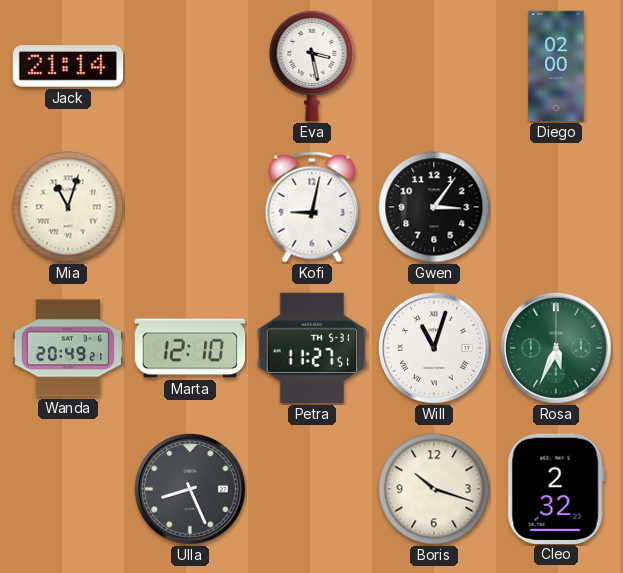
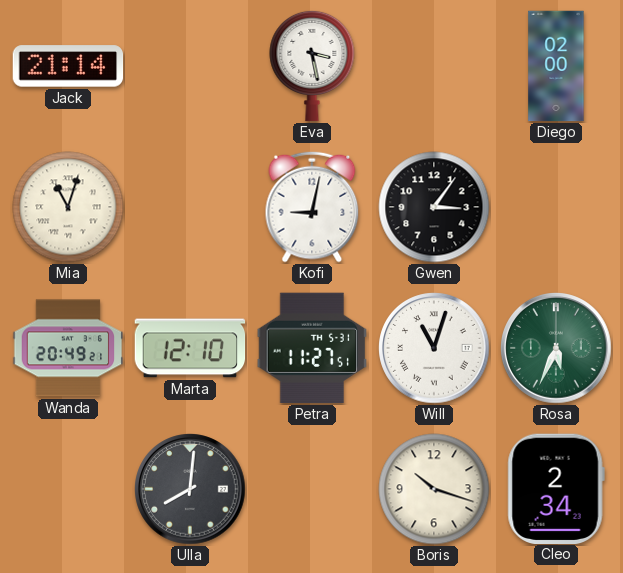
Ulla: 8:26 -> 8:01
Cleo: 2:32 -> 2:34
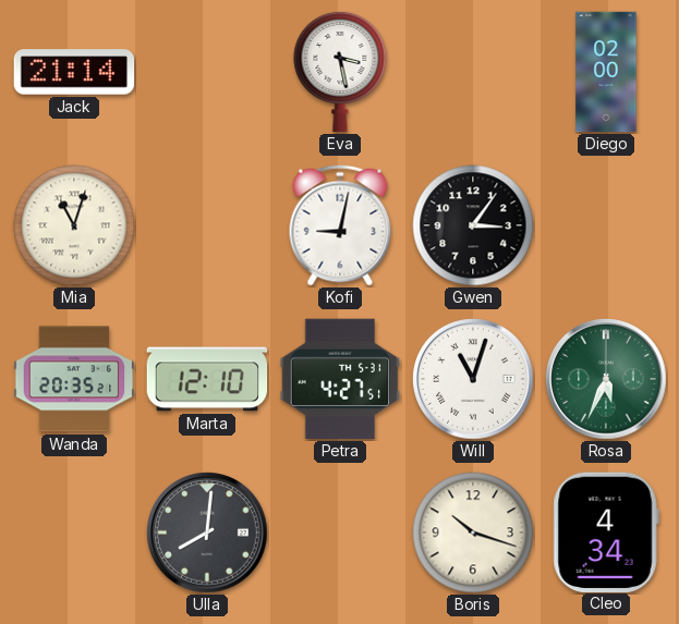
Wanda: 20:49 -> 20:35
Petra: 11:27 -> 4:27
Cleo: 2:34 -> 4:34
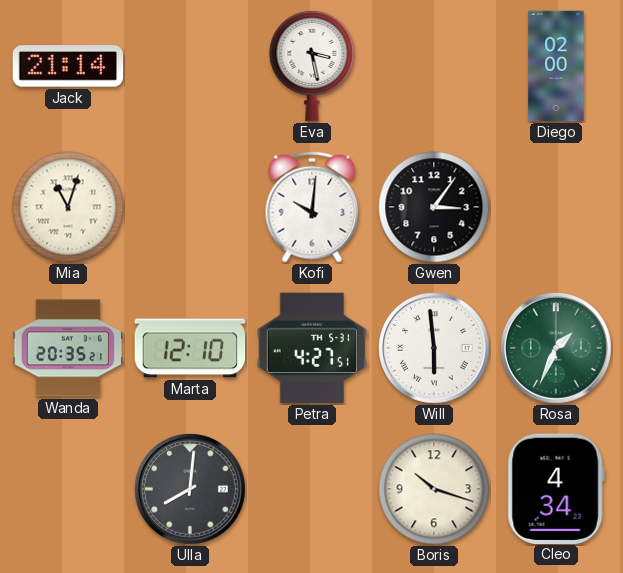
Kofi: 9:02 -> 10:01
Will: 11:03 -> 5:59
Rosa: 5:34 -> 1:34
